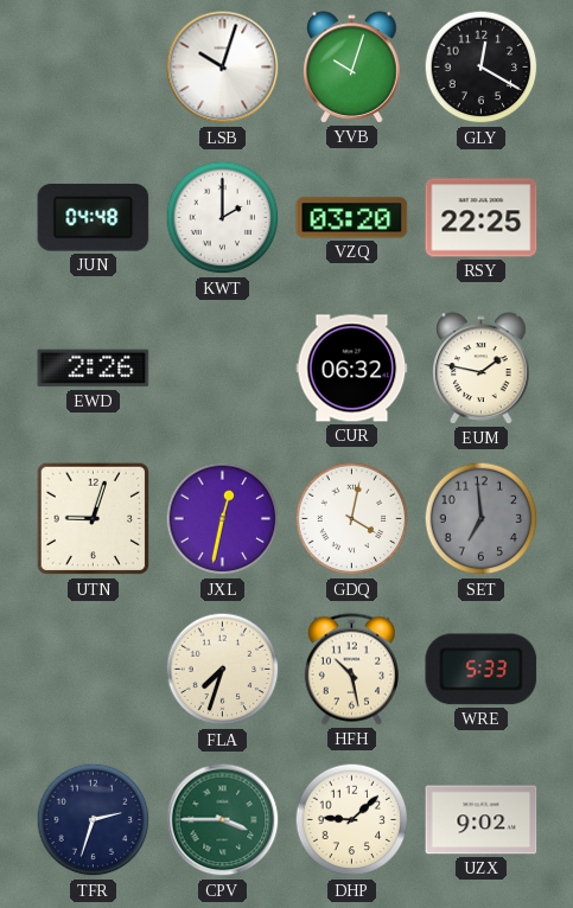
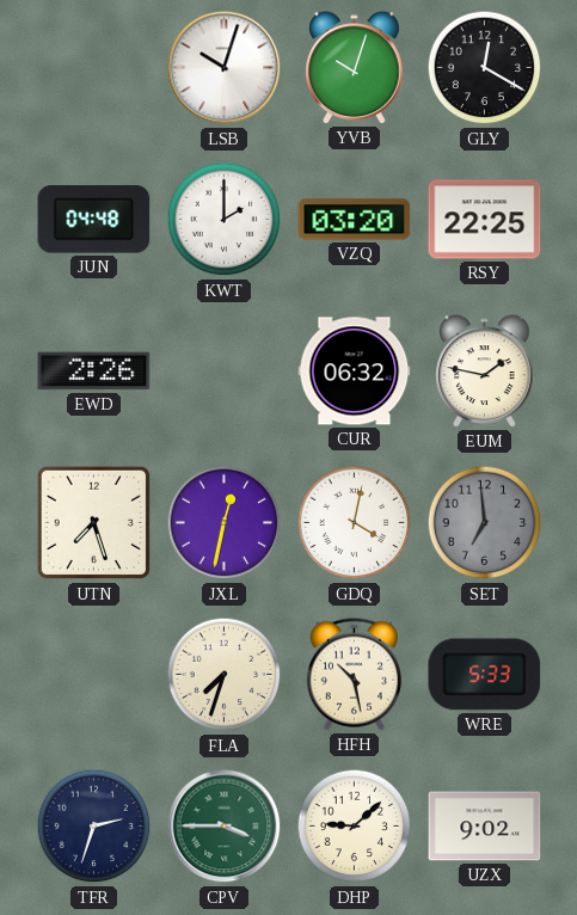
UTN: 9:03 -> 7:27
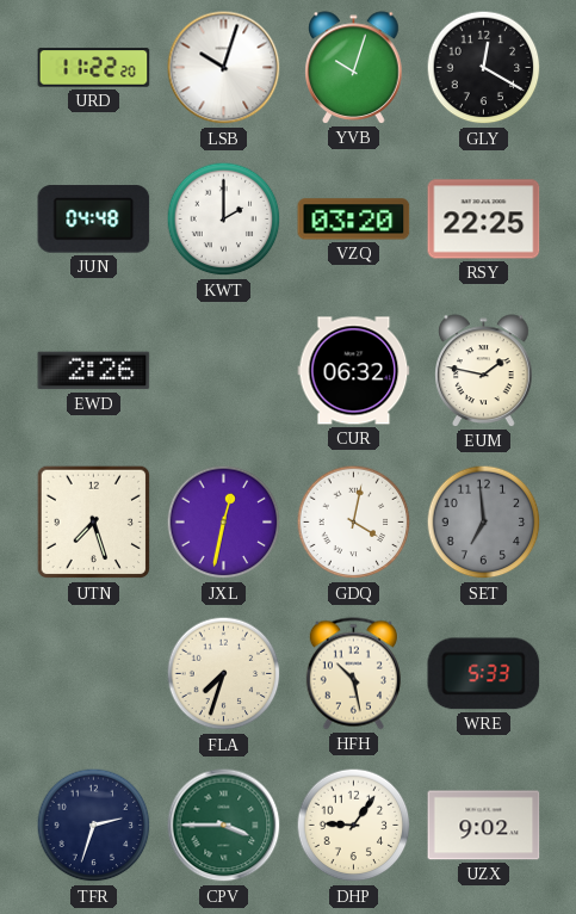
URD: none -> 11:22
DHP: 9:08 -> 9:06
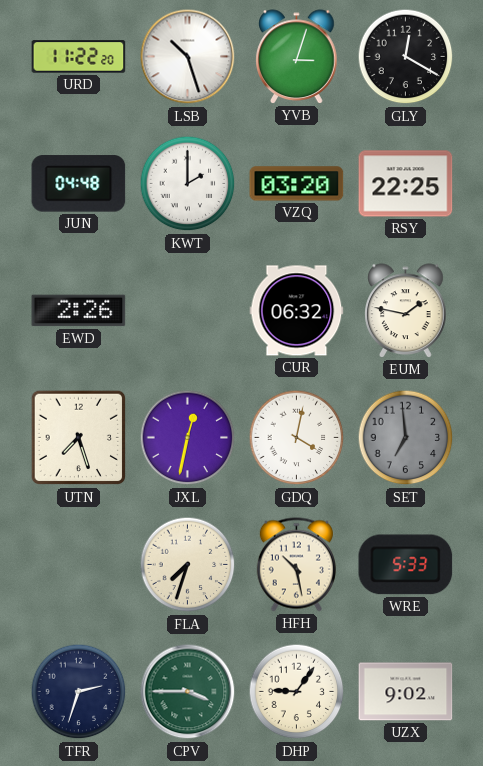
LSB: 10:03 -> 10:27
YVB: 10:03 -> 3:03
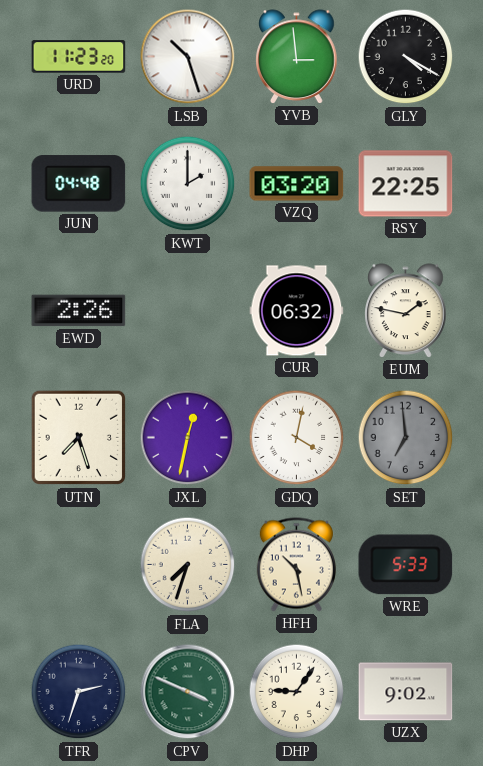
URD: 11:22 -> 11:23
YVB: 3:03 -> 2:59
GLY: 12:20 -> 4:20
CPV: 3:45 -> 3:49
